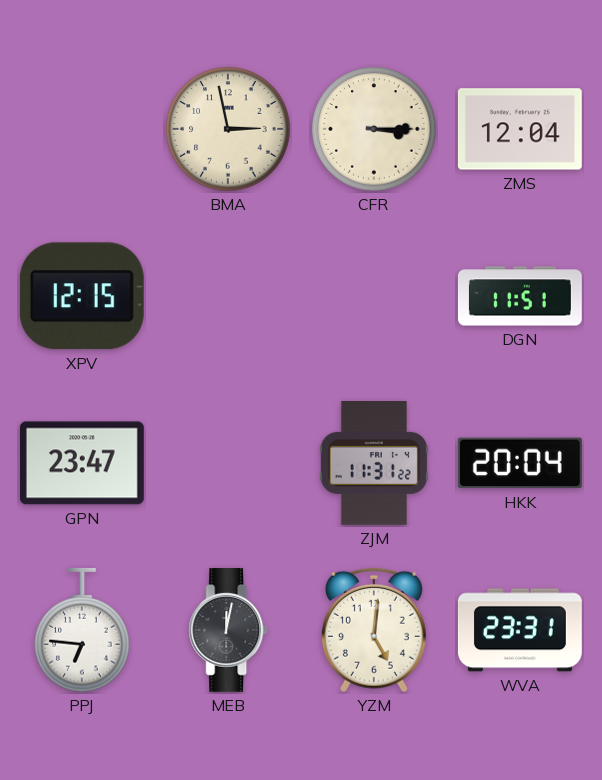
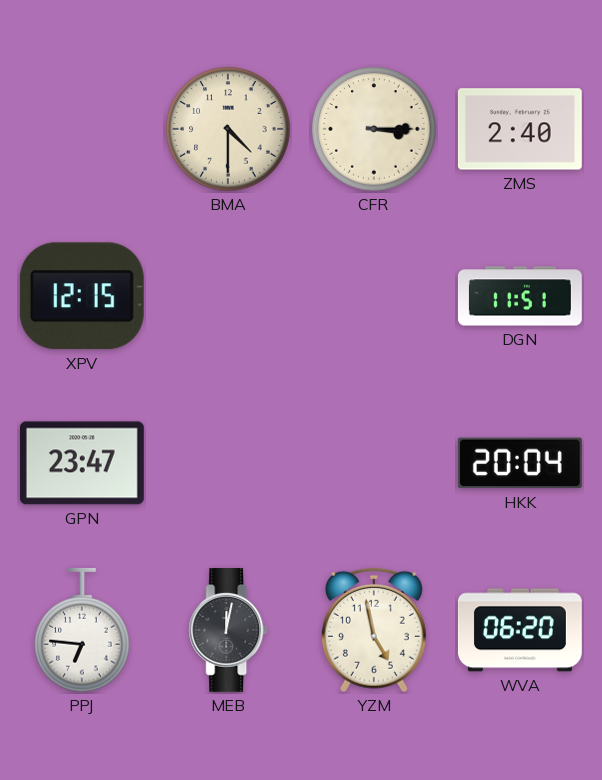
BMA: 2:58 -> 4:30
ZMS: 12:04 -> 2:40
ZJM: 11:31 -> none
YZM: 5:01 -> 4:58
WVA: 23:31 -> 06:20
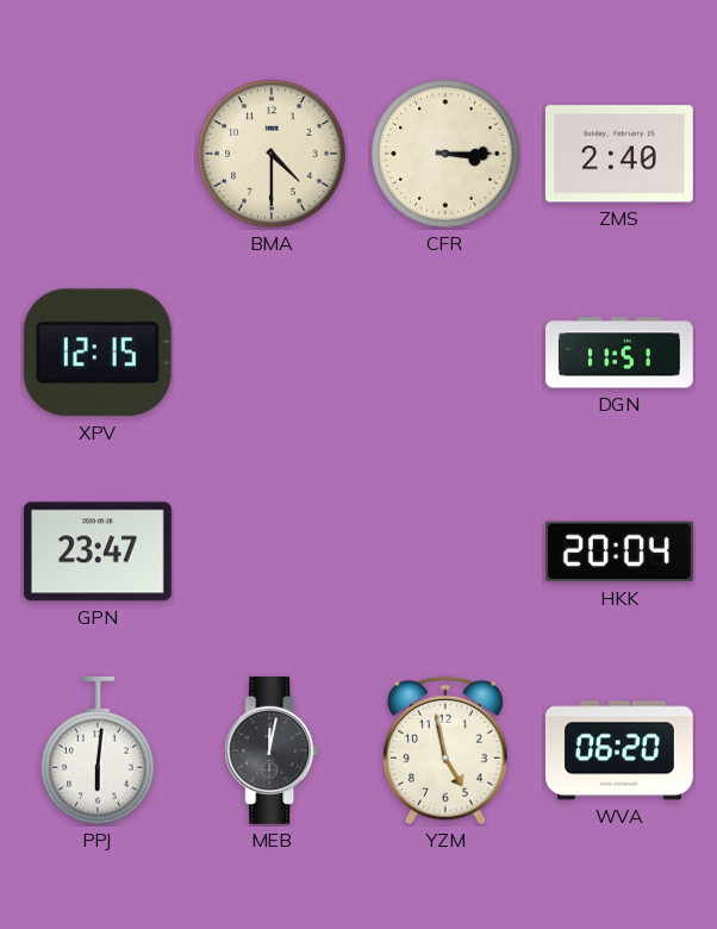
PPJ: 6:46 -> 6:01
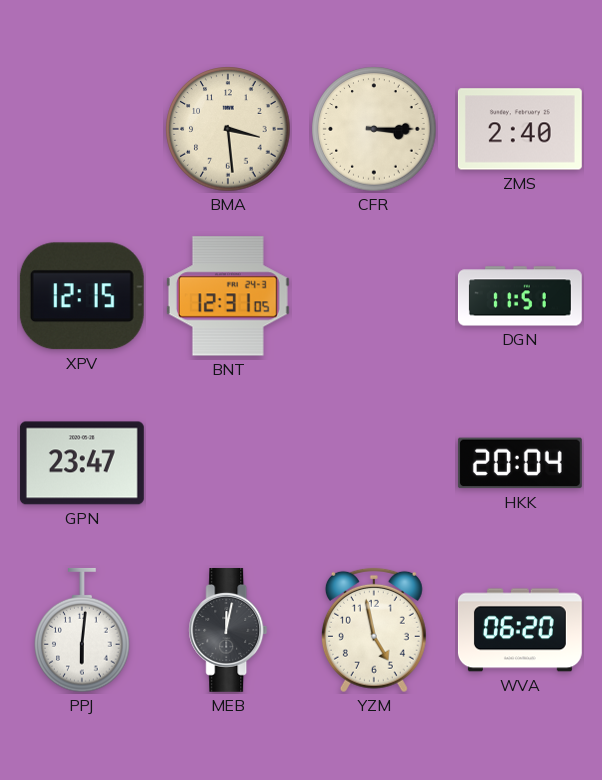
BMA: 4:30 -> 3:29
BNT: none -> 12:31
